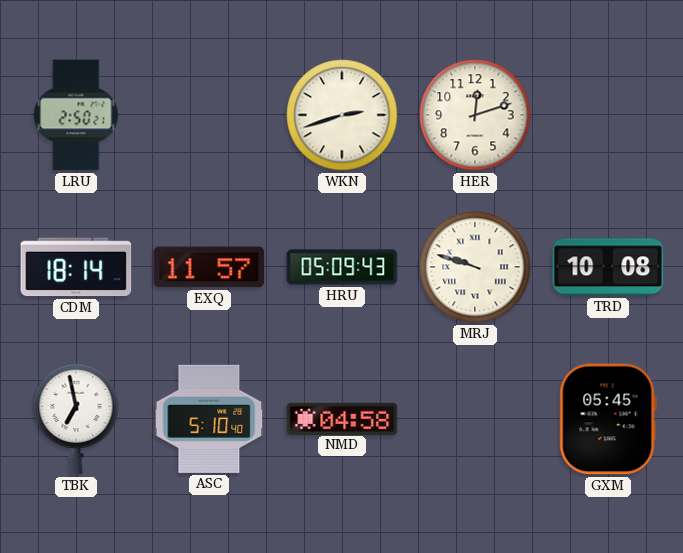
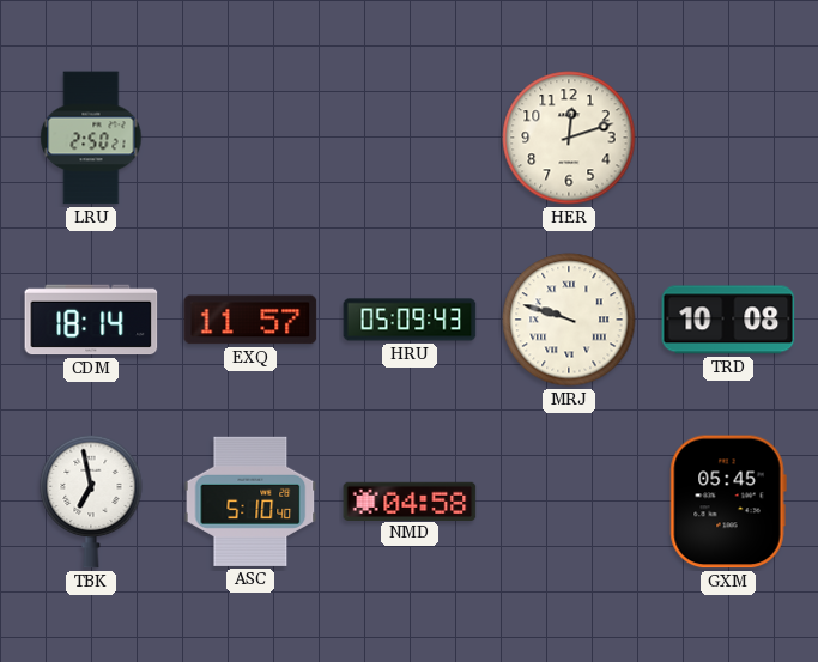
WKN: 2:42 -> none
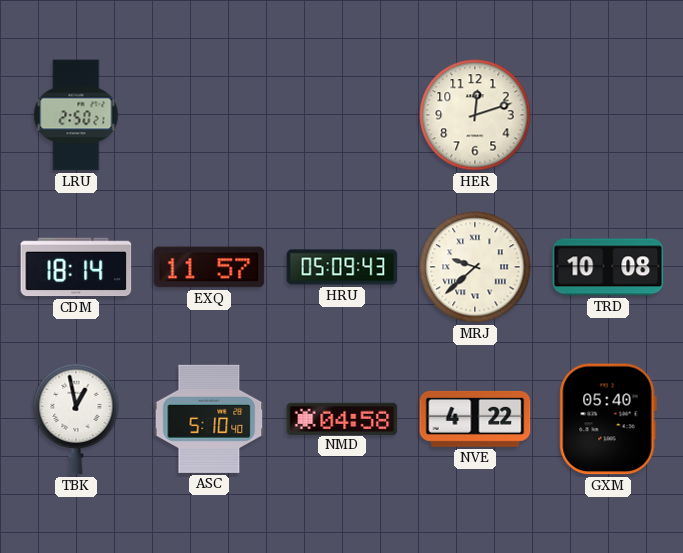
MRJ: 9:48 -> 9:38
TBK: 6:58 -> 12:58
NVE: none -> 4:22
GXM: 05:45 -> 05:40
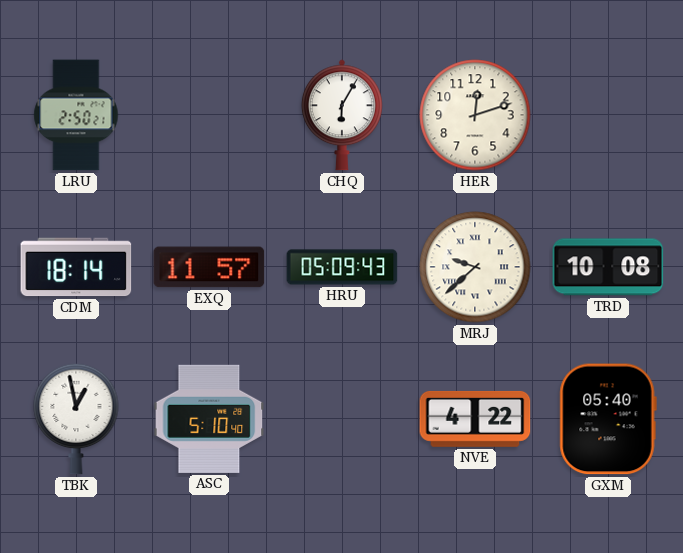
CHQ: none -> 6:05
NMD: 04:58 -> none
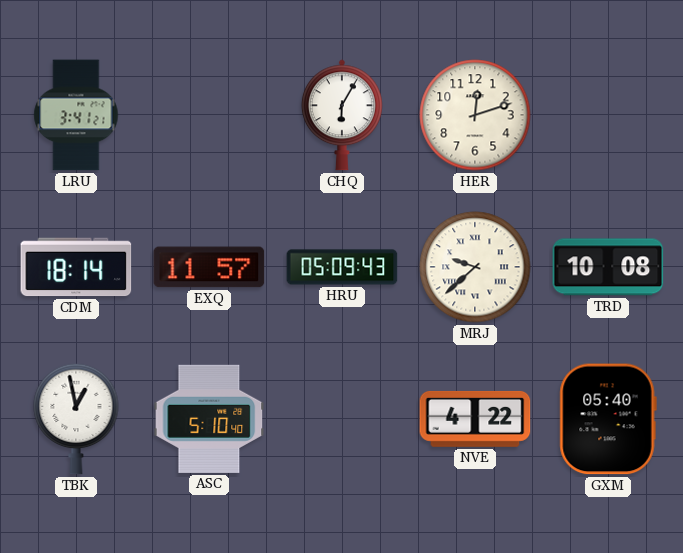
LRU: 2:50 -> 3:41
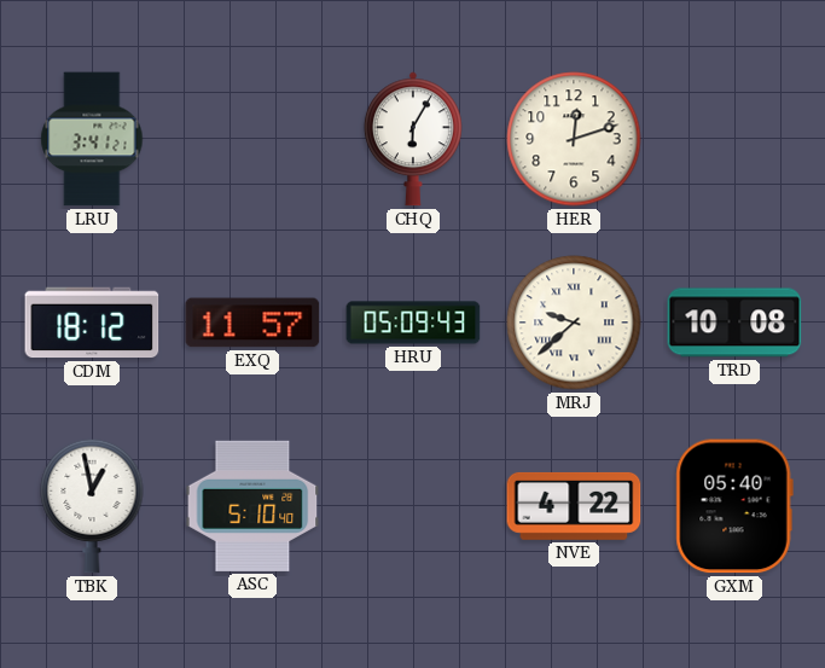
CDM: 18:14 -> 18:12
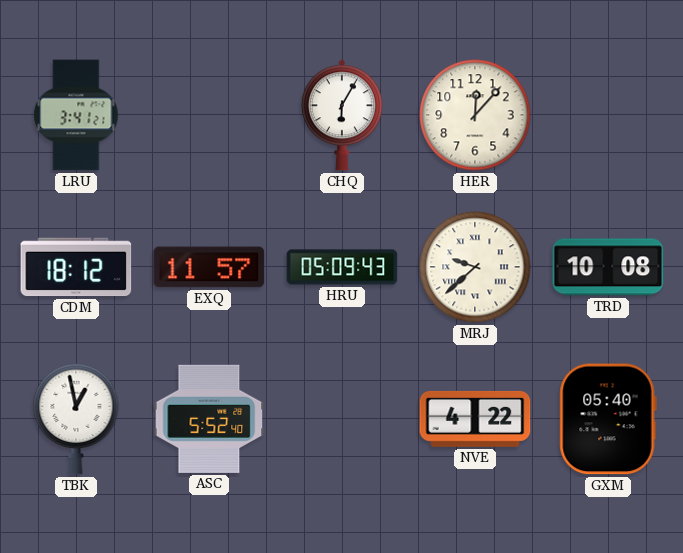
HER: 12:12 -> 12:07
ASC: 5:10 -> 5:52
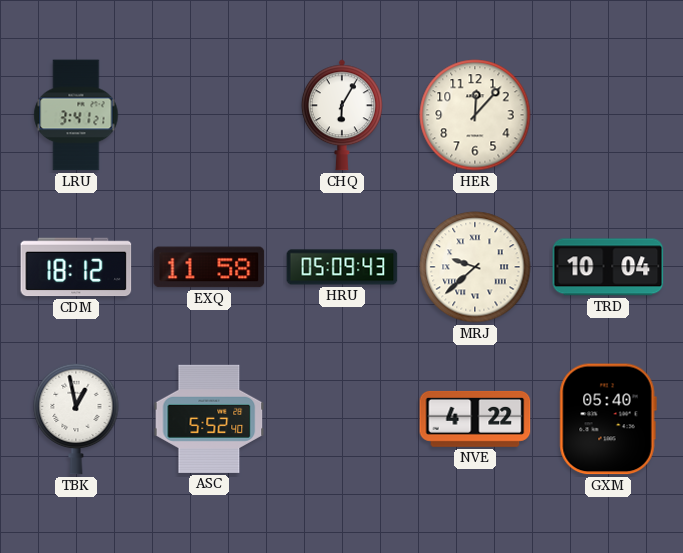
EXQ: 11:57 -> 11:58
TRD: 10:08 -> 10:04
